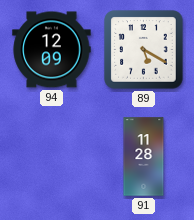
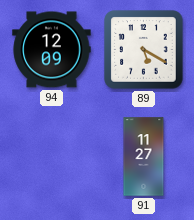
91: 11:28 -> 11:27
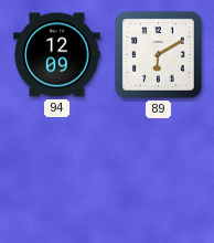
89: 5:20 -> 6:10
91: 11:27 -> none
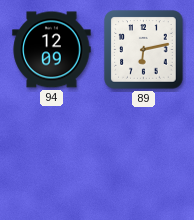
89: 6:10 -> 6:13
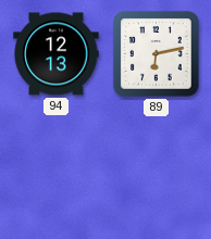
94: 12:09 -> 12:13
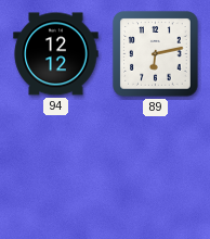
94: 12:13 -> 12:12
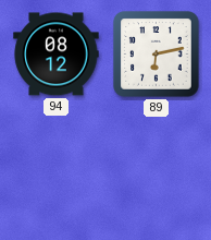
94: 12:12 -> 08:12
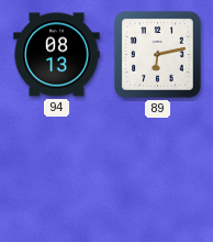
94: 08:12 -> 08:13
